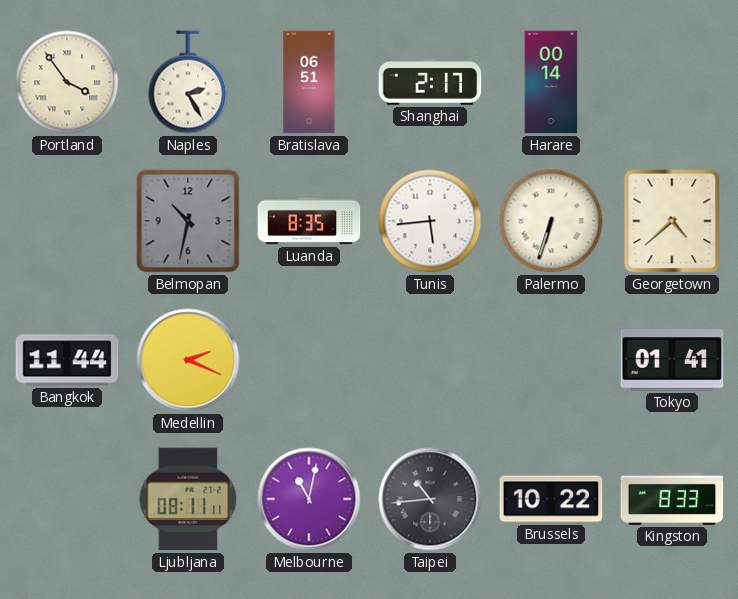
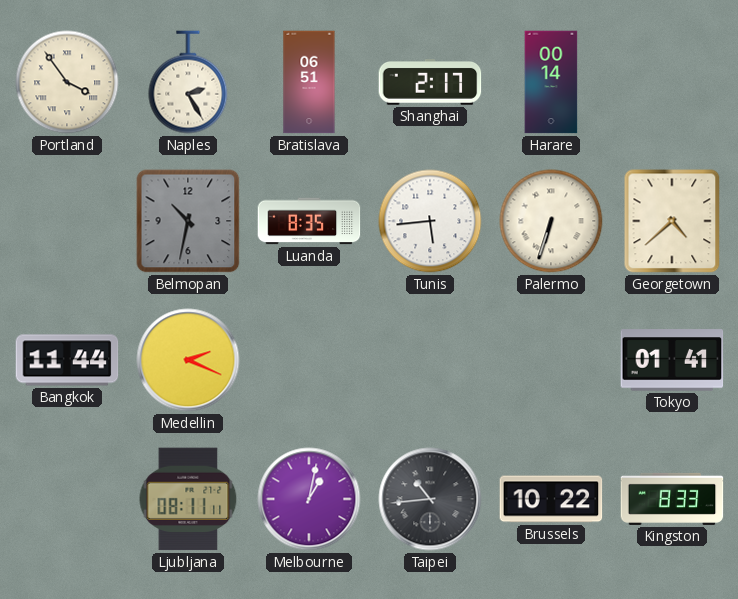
Melbourne: 11:02 -> 1:02
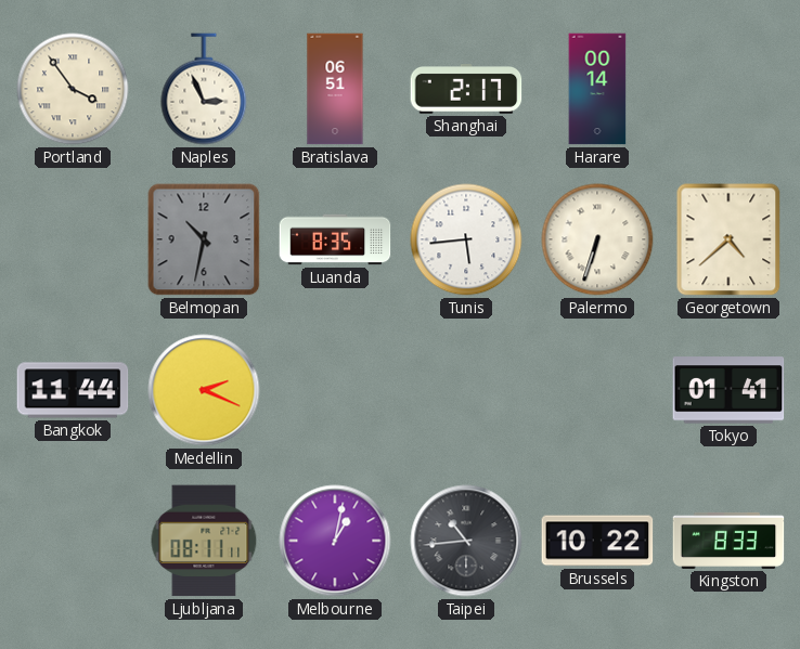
Naples: 2:25 -> 2:56
